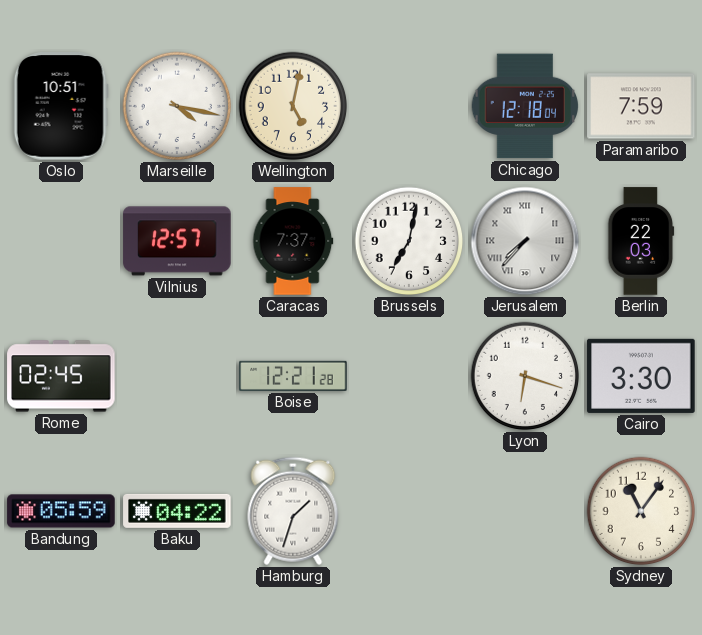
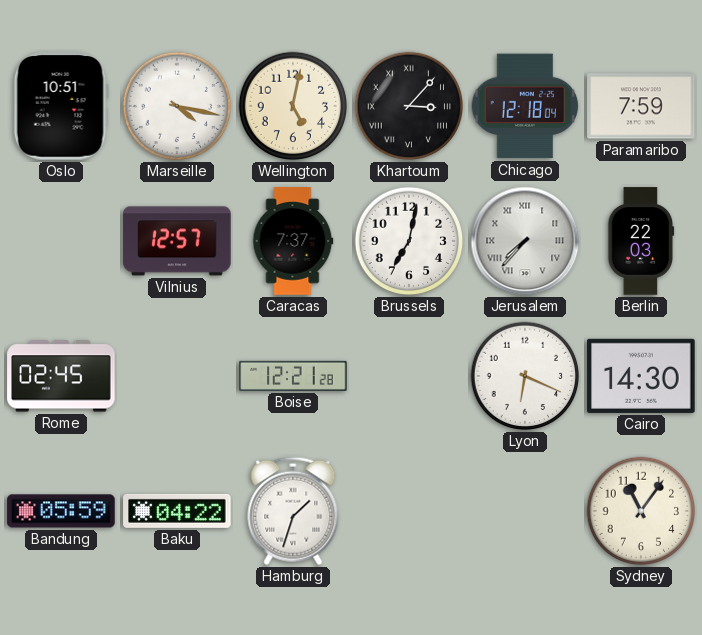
Khartoum: none -> 3:07
Lyon: 6:18 -> 6:19
Cairo: 3:30 -> 14:30
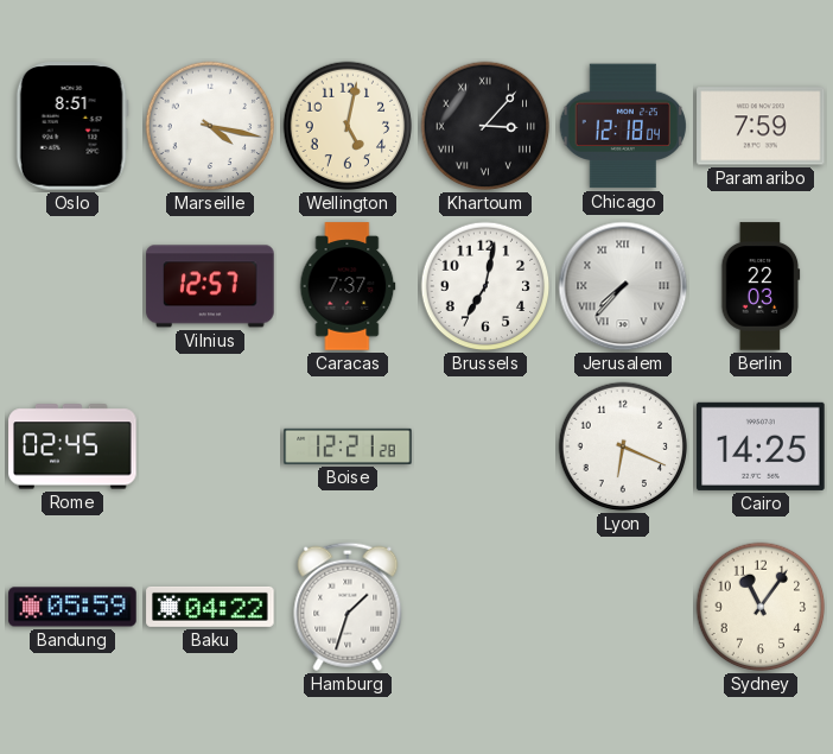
Oslo: 10:51 -> 8:51
Cairo: 14:30 -> 14:25
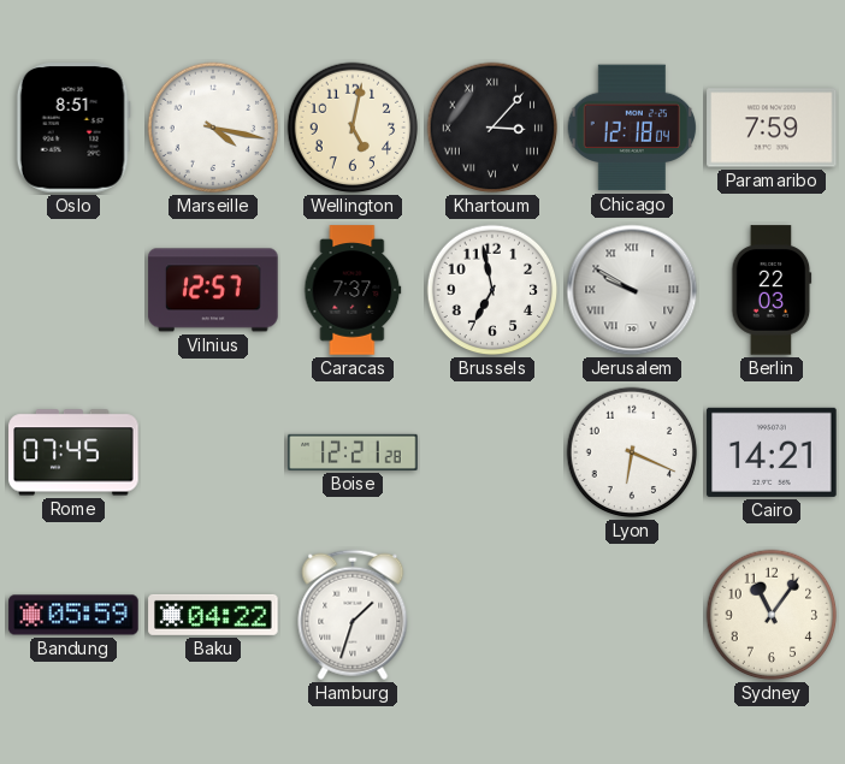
Brussels: 7:02 -> 6:58
Jerusalem: 7:37 -> 9:50
Rome: 02:45 -> 07:45
Cairo: 14:25 -> 14:21
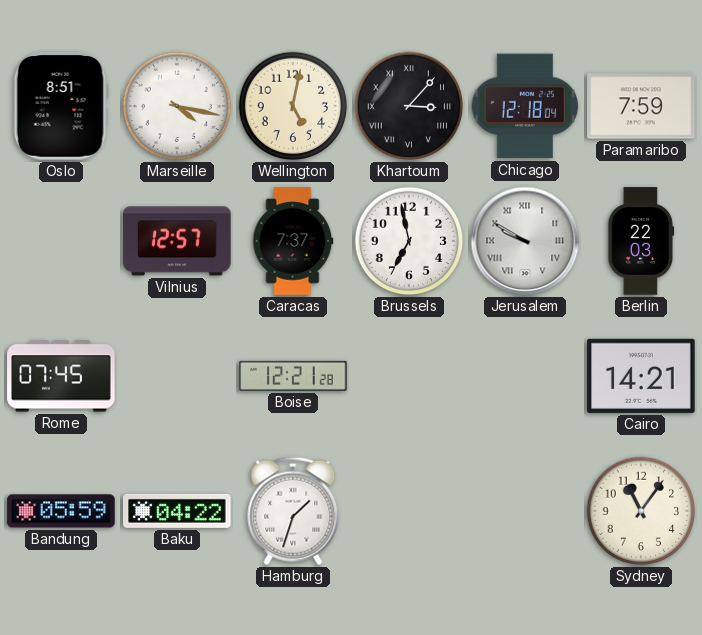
Lyon: 6:19 -> none
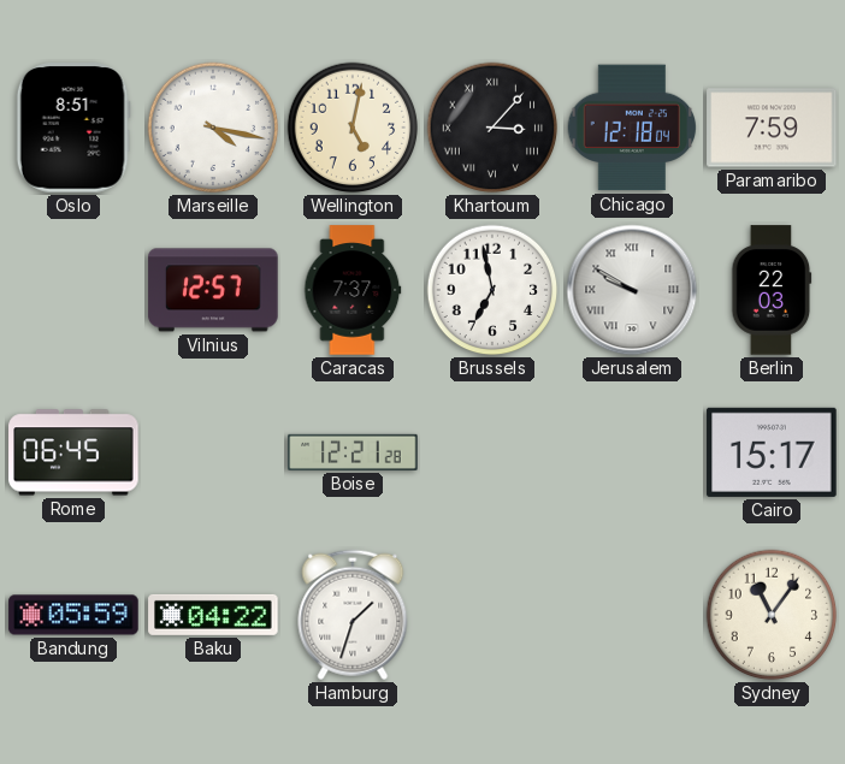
Rome: 07:45 -> 06:45
Cairo: 14:21 -> 15:17
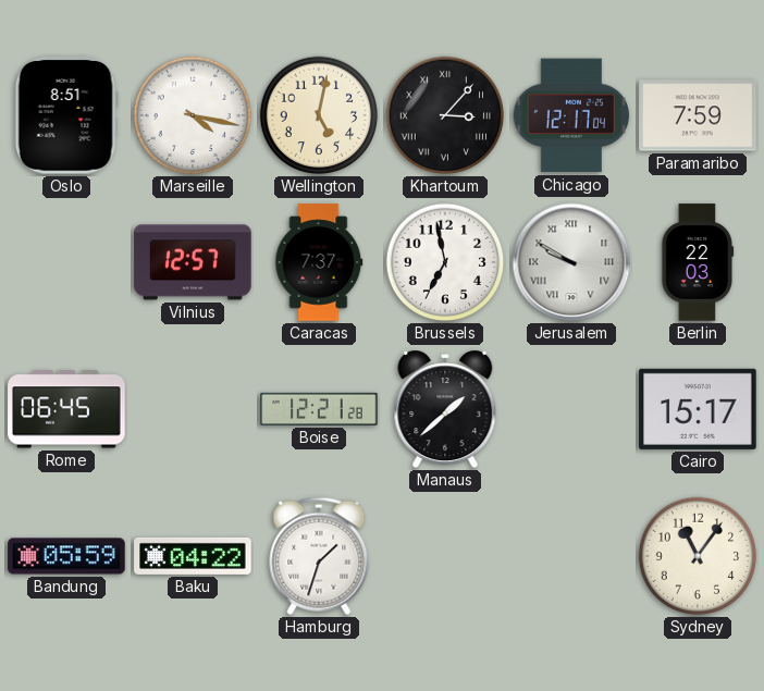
Chicago: 12:18 -> 12:17
Manaus: none -> 1:38
